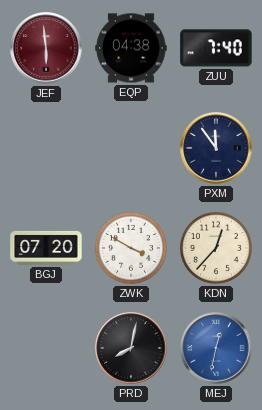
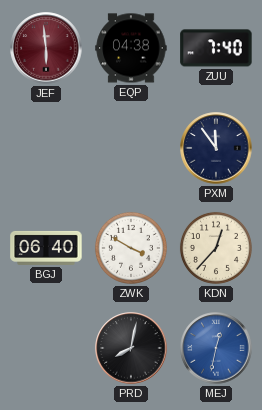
BGJ: 07:20 -> 06:40
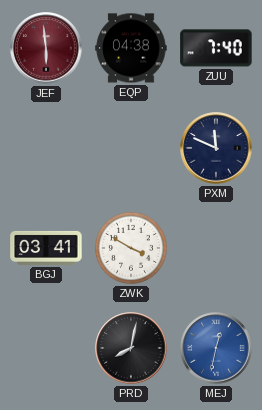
PXM: 11:54 -> 11:49
BGJ: 06:40 -> 03:41
KDN: 12:37 -> none
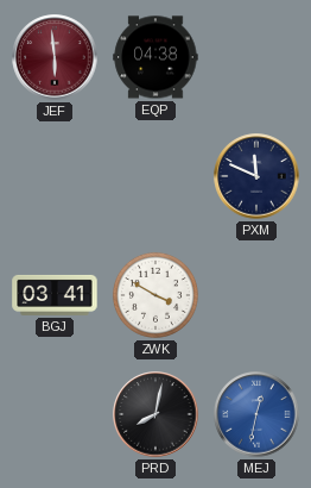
ZUU: 7:40 -> none
